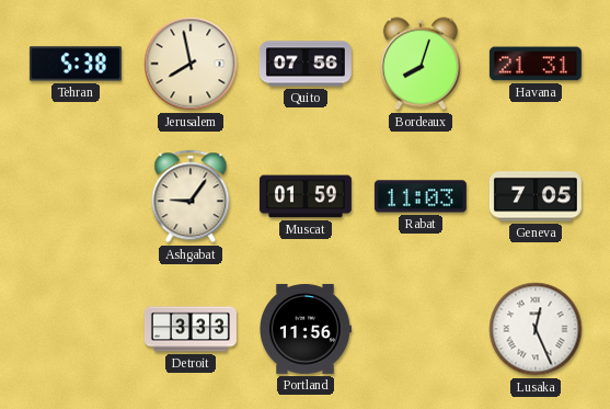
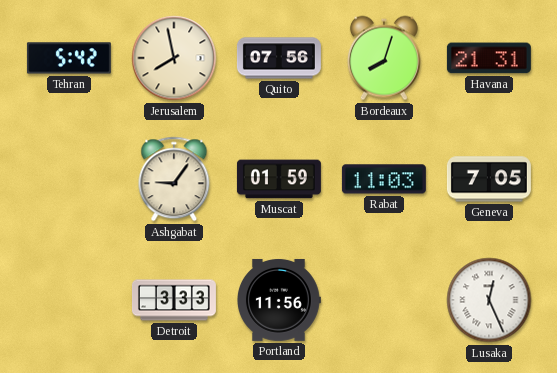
Tehran: 5:38 -> 5:42
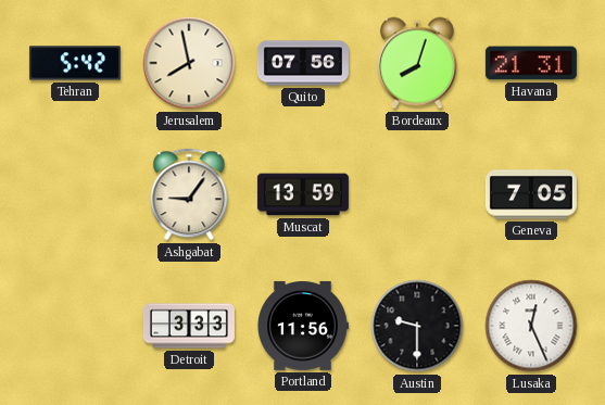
Muscat: 01:59 -> 13:59
Rabat: 11:03 -> none
Austin: none -> 9:30
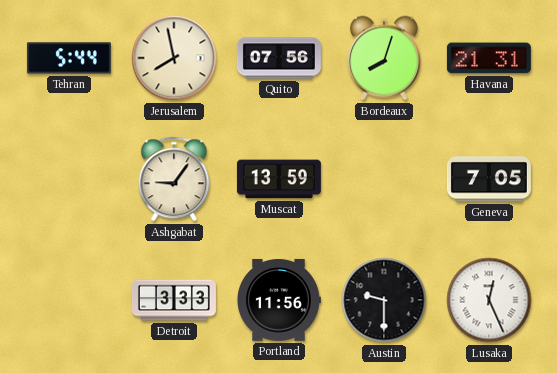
Tehran: 5:42 -> 5:44
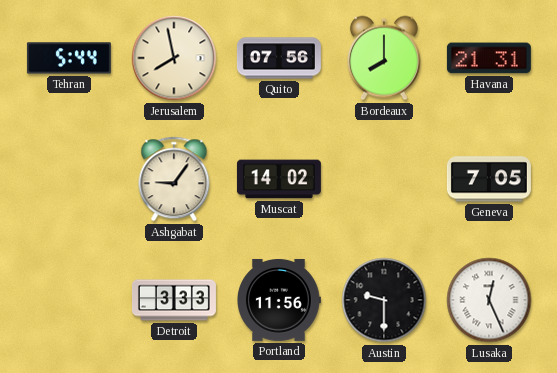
Bordeaux: 8:03 -> 8:00
Muscat: 13:59 -> 14:02
